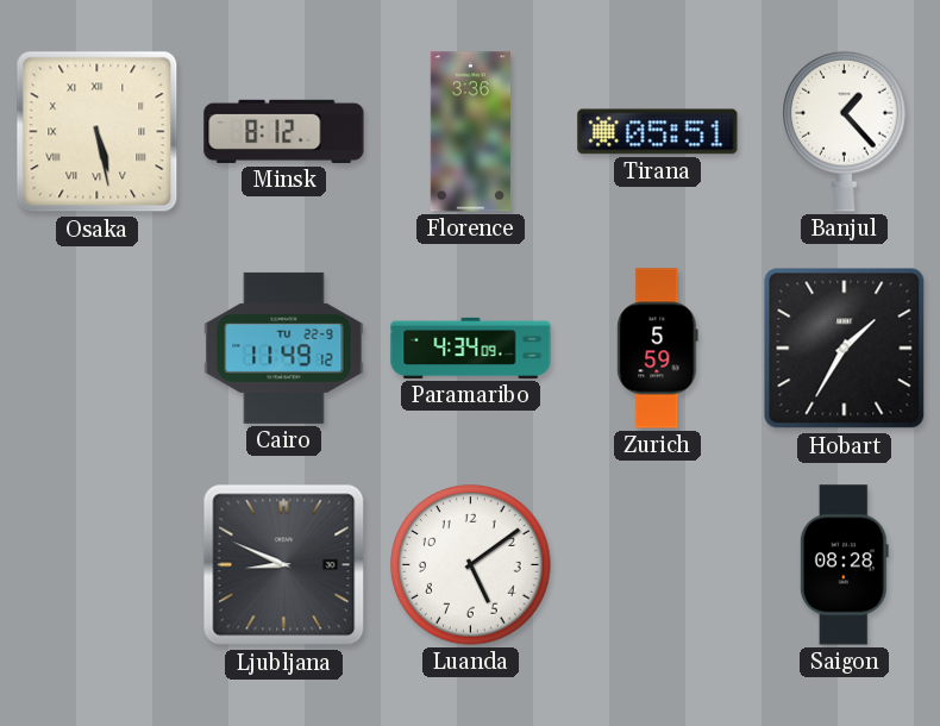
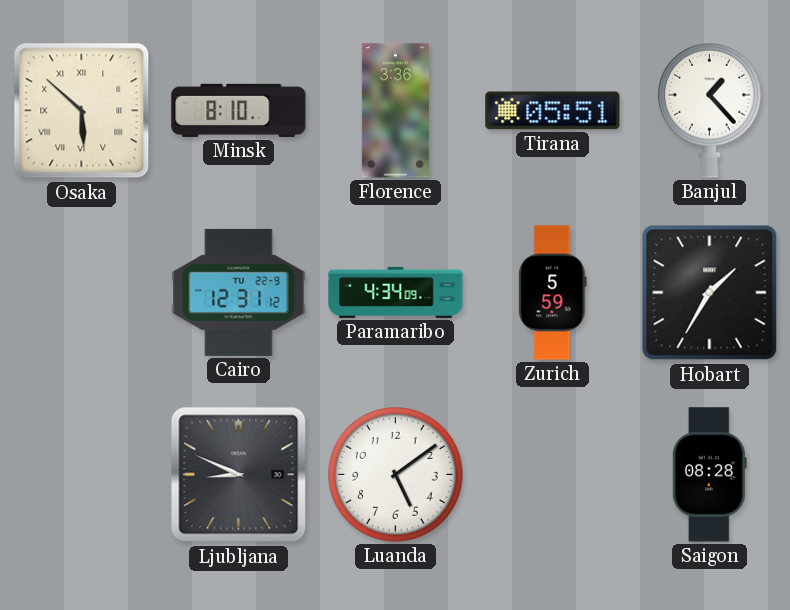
Osaka: 5:28 -> 5:52
Minsk: 8:12 -> 8:10
Cairo: 11:49 -> 12:31
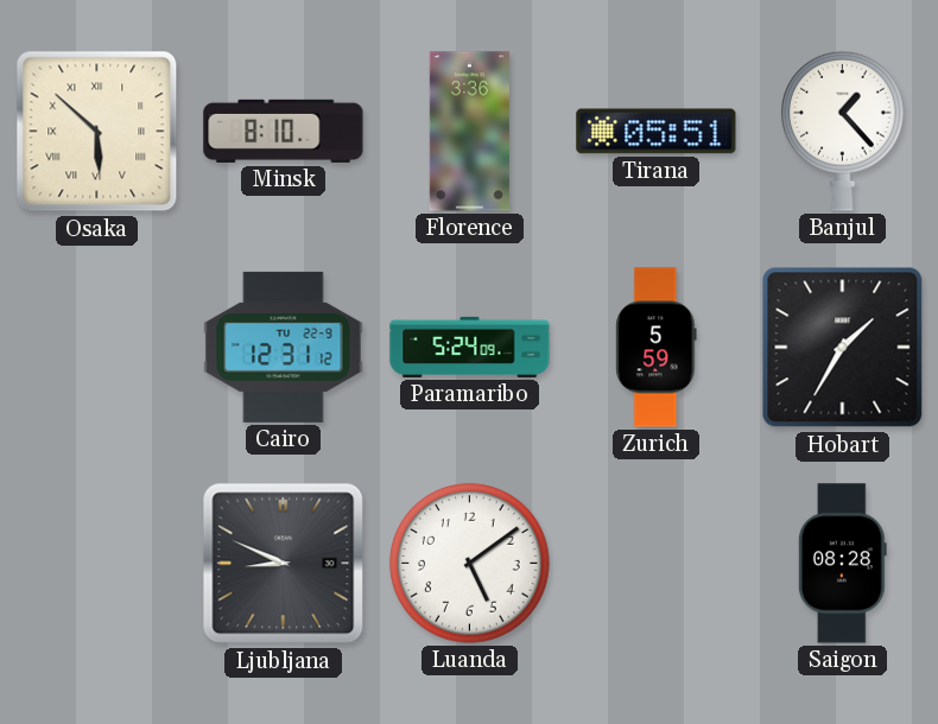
Paramaribo: 4:34 -> 5:24
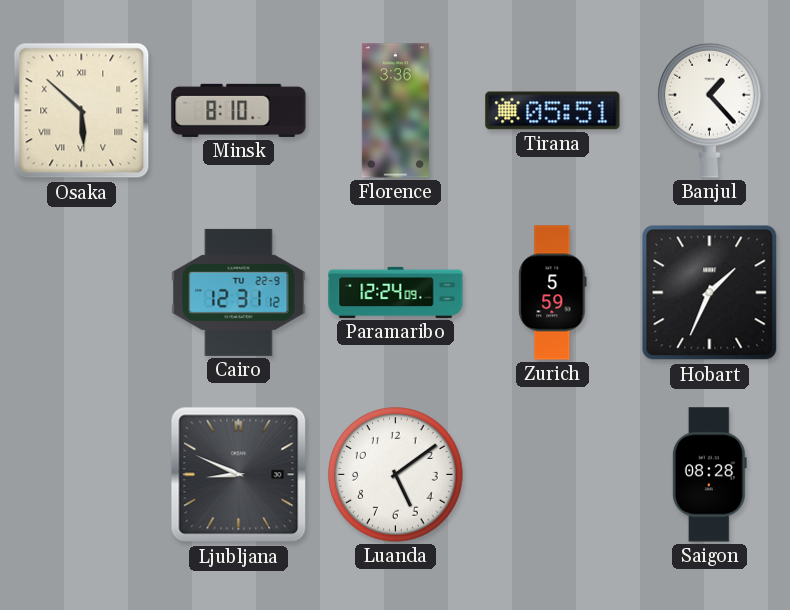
Paramaribo: 5:24 -> 12:24
Hobart: 1:35 -> 1:34
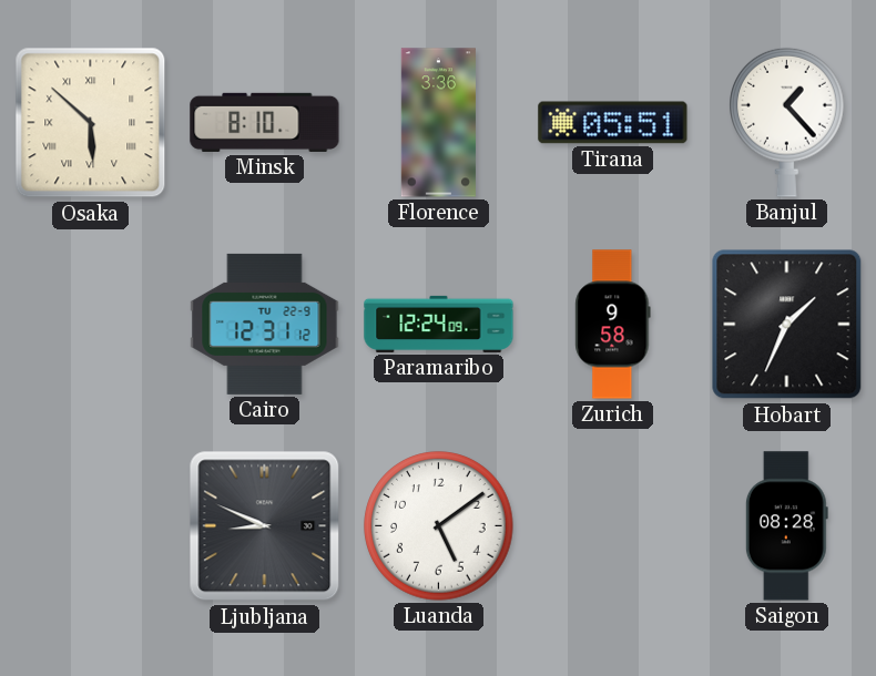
Zurich: 5:59 -> 9:58
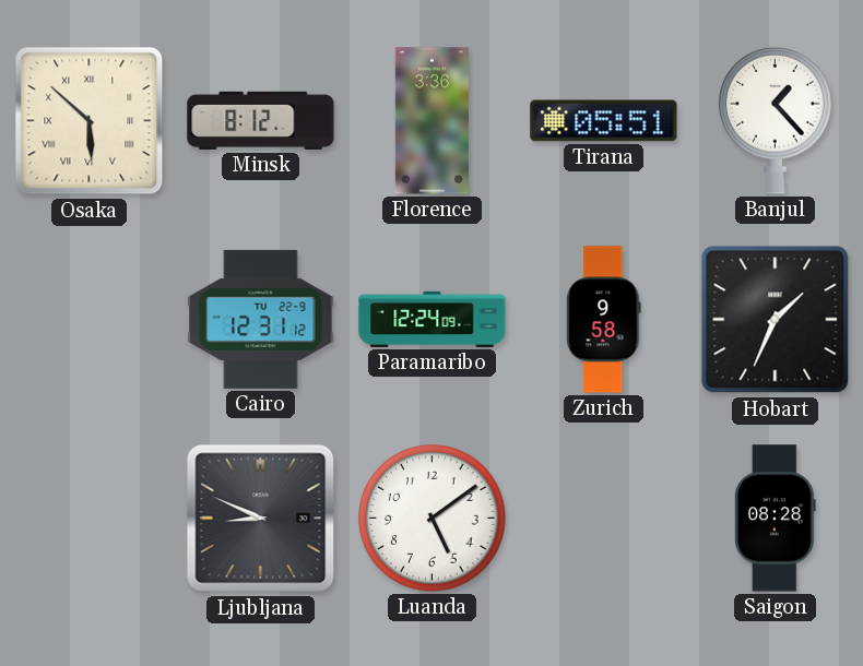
Minsk: 8:10 -> 8:12
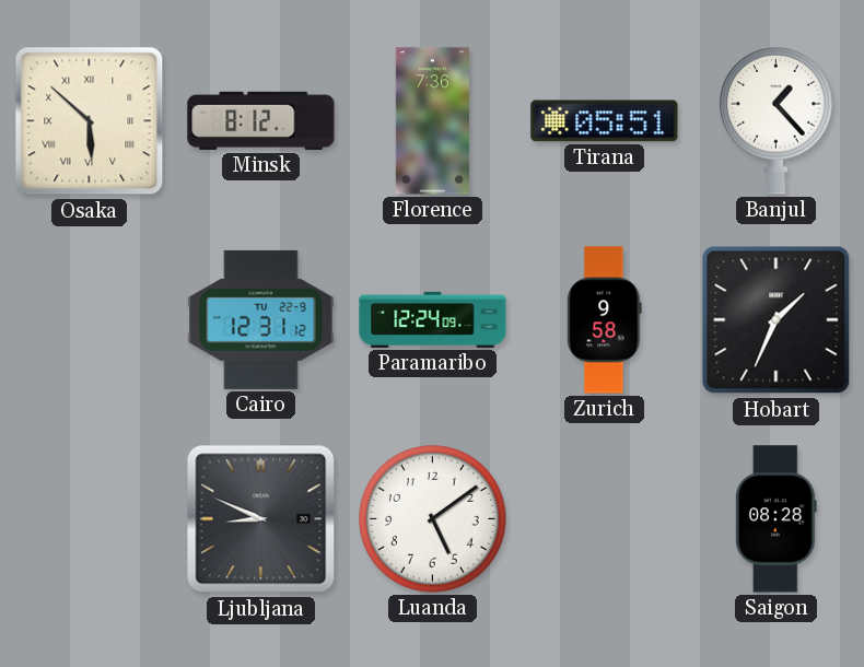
Florence: 3:36 -> 7:36
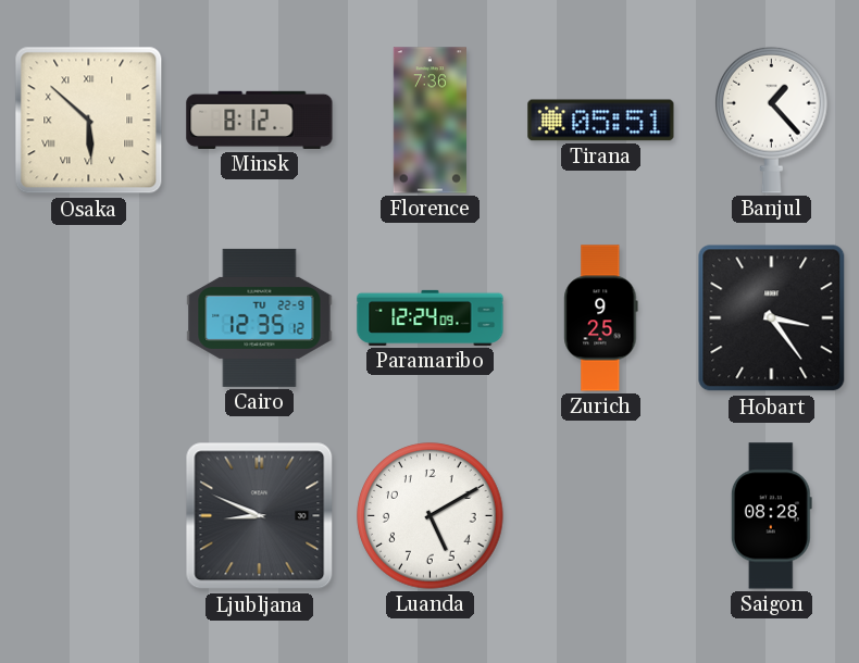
Cairo: 12:31 -> 12:35
Zurich: 9:58 -> 9:25
Hobart: 1:34 -> 3:24
Luanda: 5:09 -> 5:10
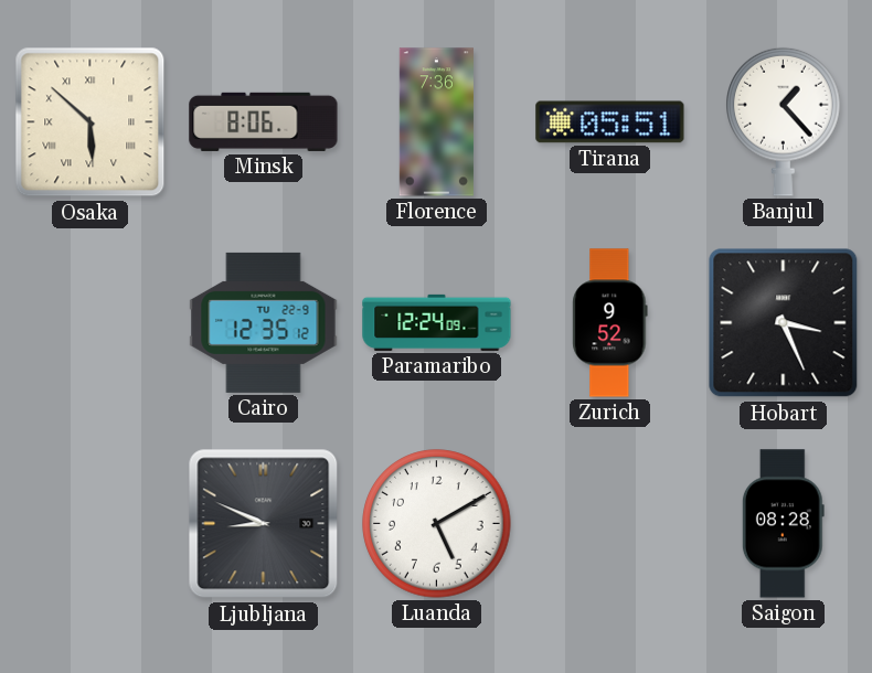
Minsk: 8:12 -> 8:06
Zurich: 9:25 -> 9:52
Hobart: 3:24 -> 3:26
